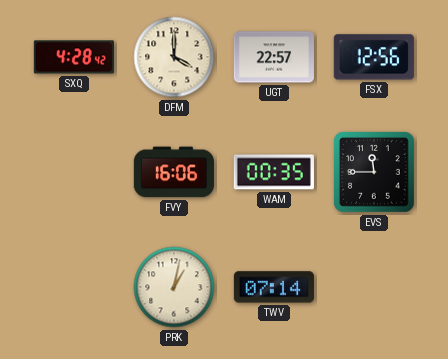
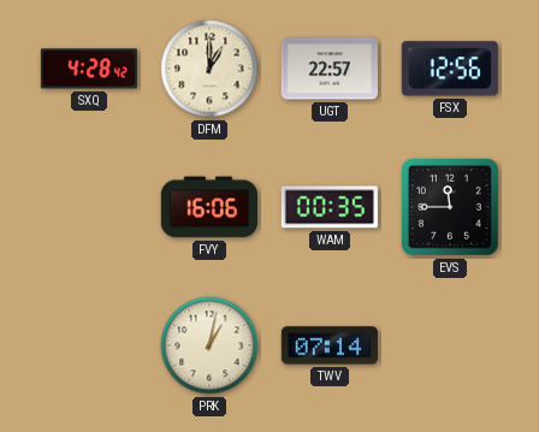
DFM: 4:00 -> 1:00
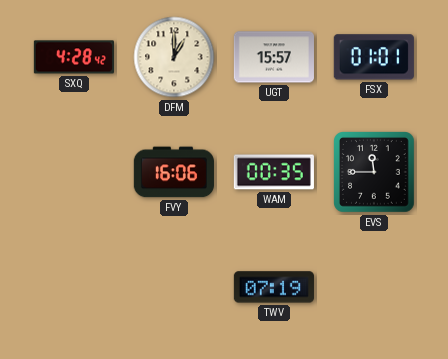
UGT: 22:57 -> 15:57
FSX: 12:56 -> 01:01
PRK: 1:02 -> none
TWV: 07:14 -> 07:19
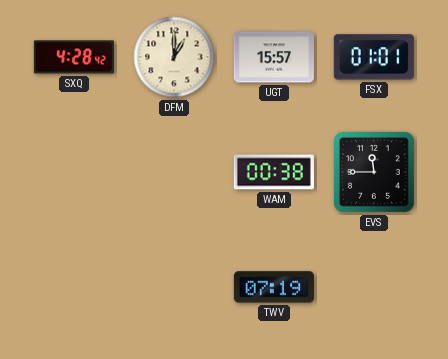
FVY: 16:06 -> none
WAM: 00:35 -> 00:38
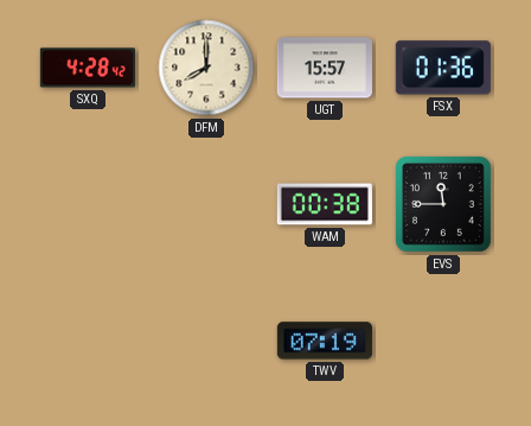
DFM: 1:00 -> 8:00
FSX: 01:01 -> 01:36
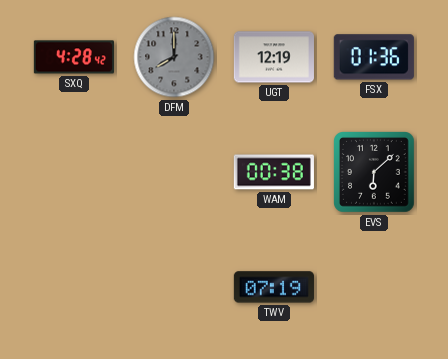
DFM dial: cream -> grey
UGT: 15:57 -> 12:19
EVS: 11:45 -> 6:08
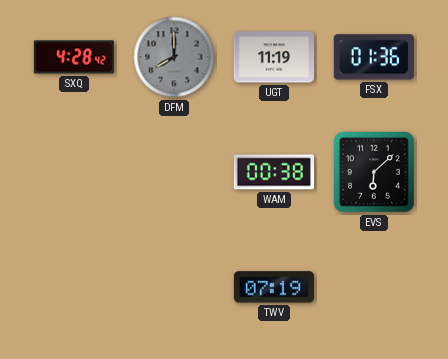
UGT: 12:19 -> 11:19
